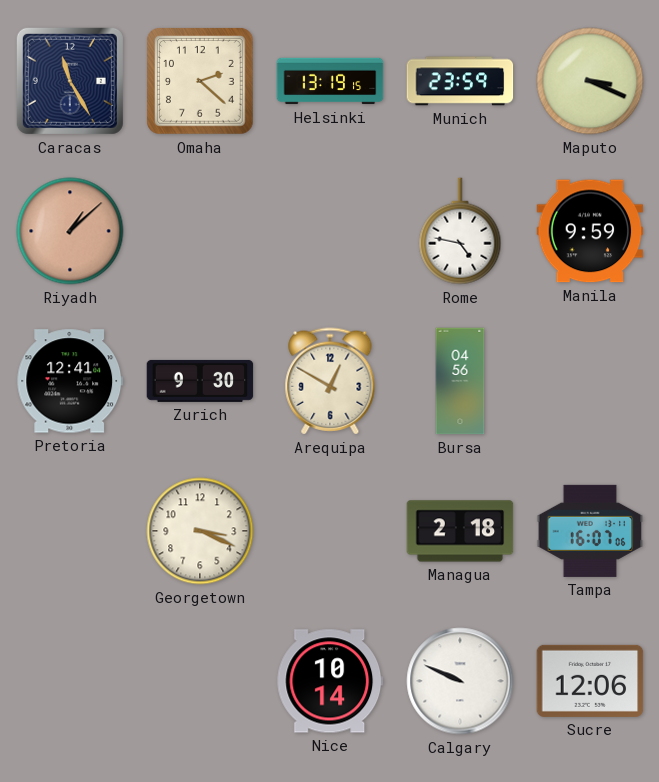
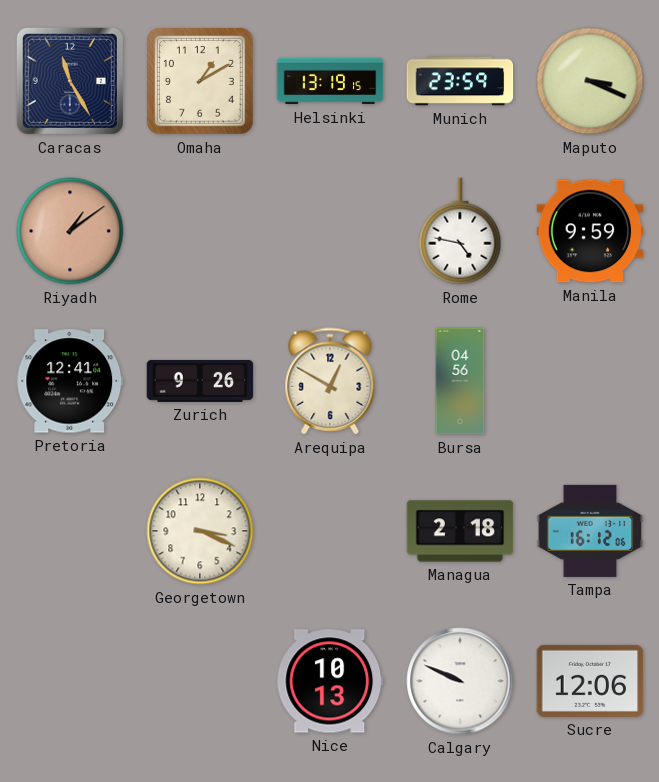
Omaha: 2:22 -> 1:10
Riyadh: 1:08 -> 1:09
Zurich: 9:30 -> 9:26
Tampa: 16:07 -> 16:12
Nice: 10:14 -> 10:13
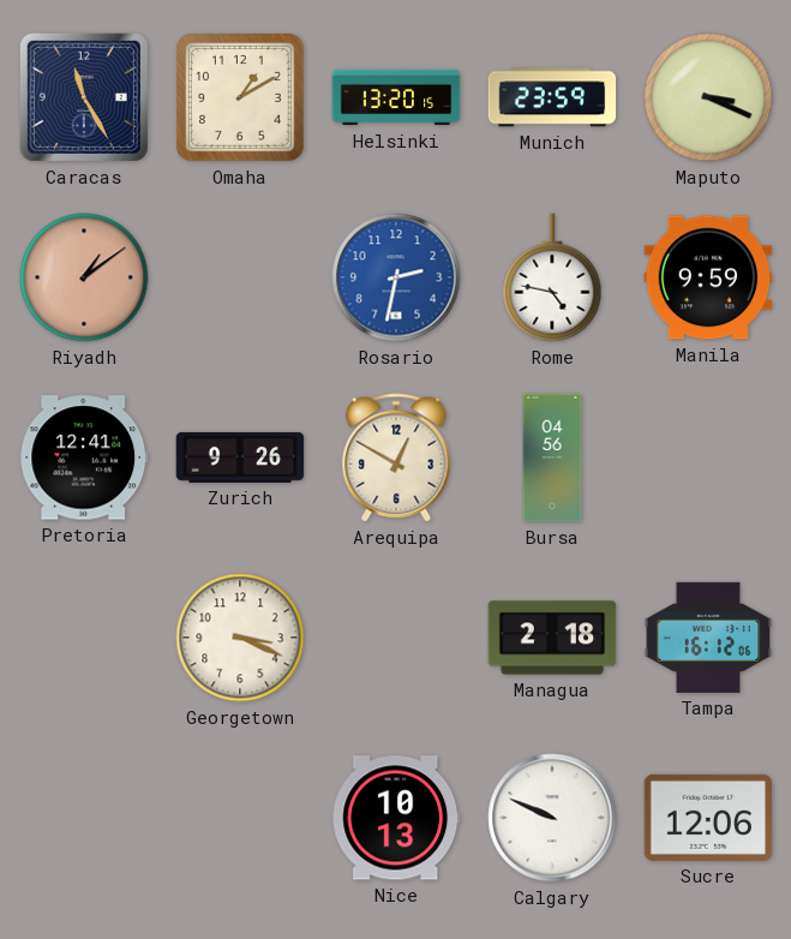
Helsinki: 13:19 -> 13:20
Rosario: none -> 2:32
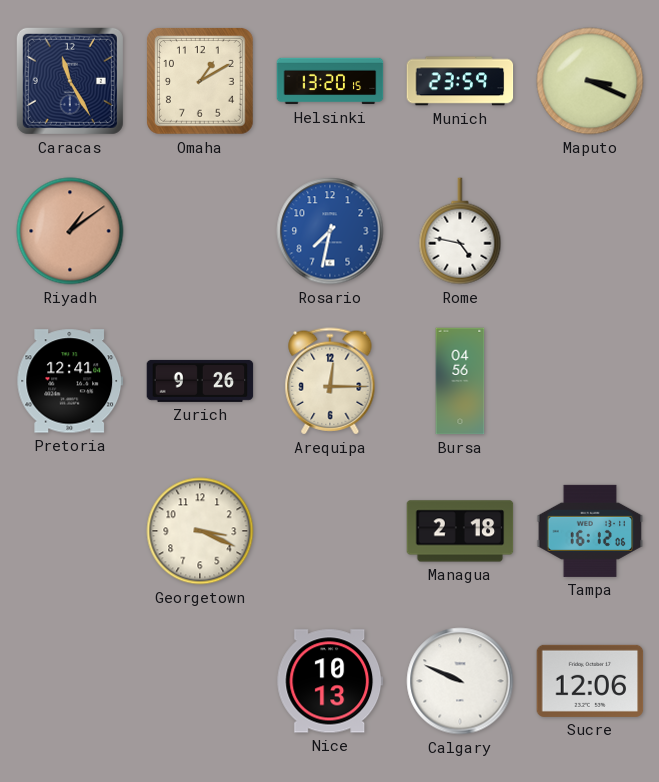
Rosario: 2:32 -> 7:32
Manila: 9:59 -> none
Arequipa: 12:50 -> 12:15
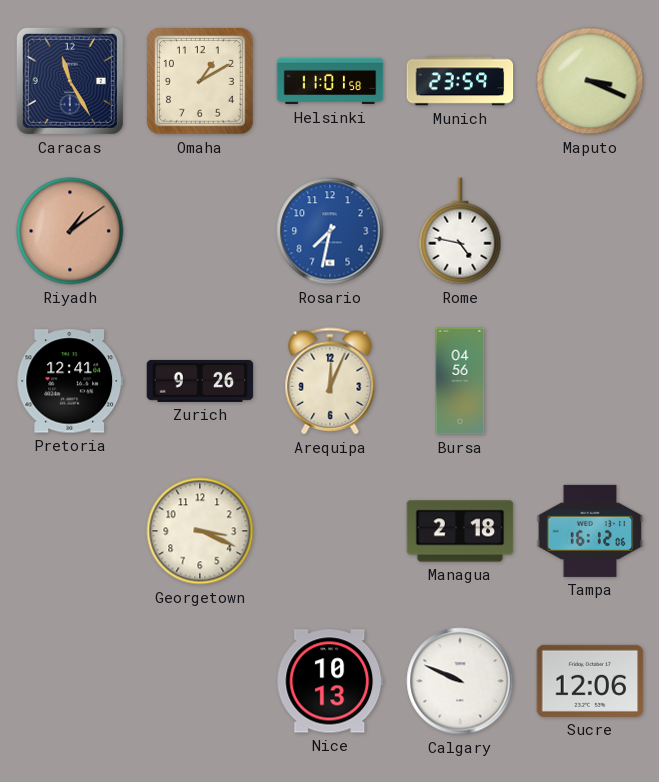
Helsinki: 13:20 -> 11:01
Arequipa: 12:15 -> 12:04
